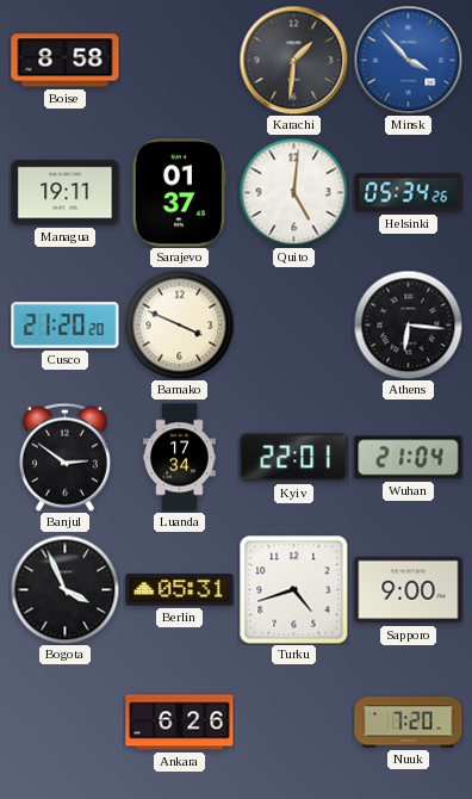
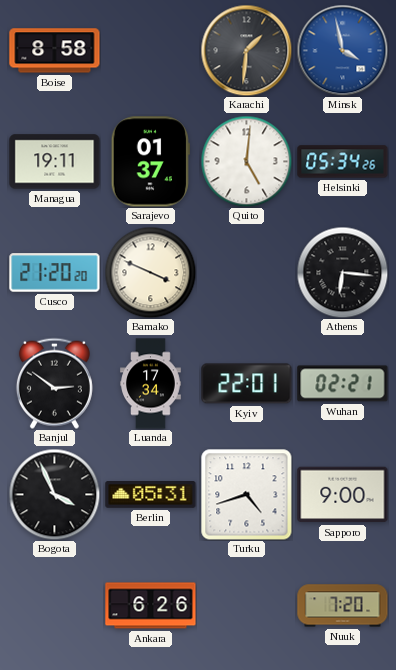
Minsk: 3:53 -> 3:58
Wuhan: 21:04 -> 02:21
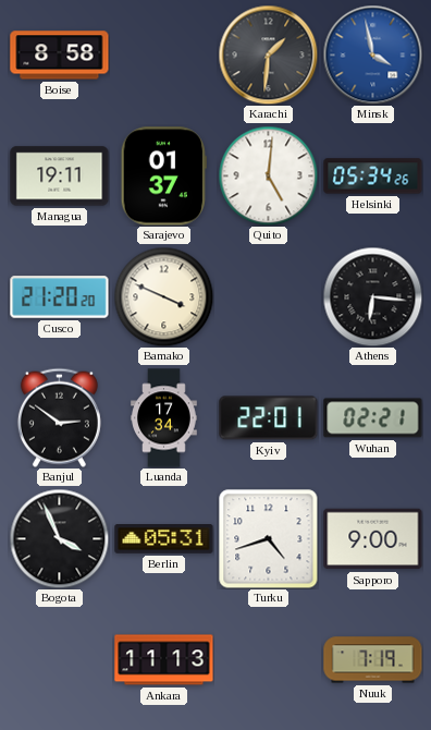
Ankara: 6:26 -> 11:13
Nuuk: 7:20 -> 7:19
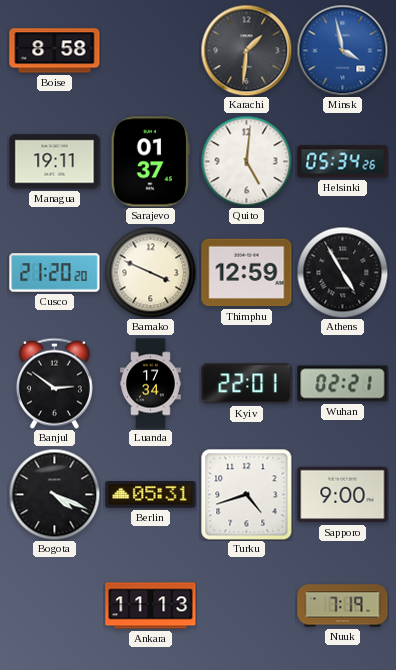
Thimphu: none -> 12:59
Athens: 6:16 -> 4:55
Bogota: 3:56 -> 4:19
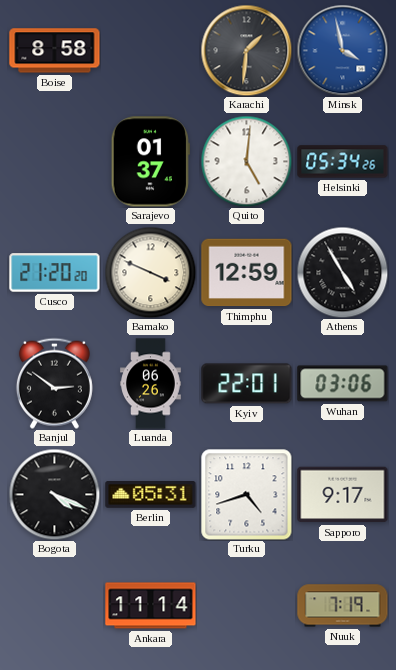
Managua: 19:11 -> none
Luanda: 17:34 -> 06:26
Wuhan: 02:21 -> 03:06
Sapporo: 9:00 -> 9:17
Ankara: 11:13 -> 11:14
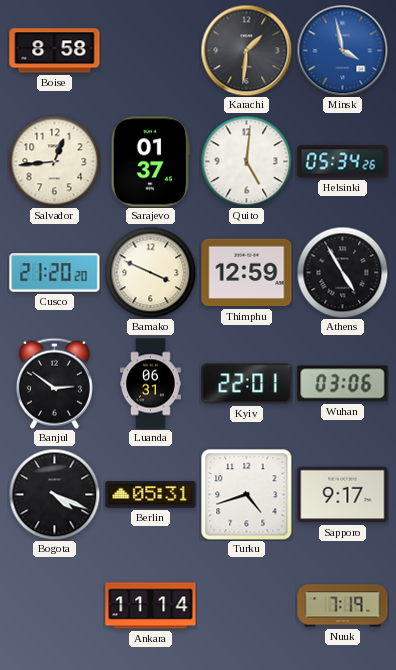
Salvador: none -> 12:44
Luanda: 06:26 -> 06:31
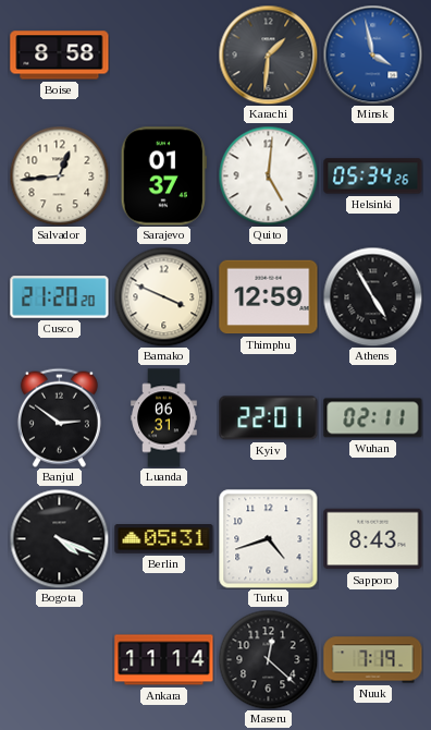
Wuhan: 03:06 -> 02:11
Sapporo: 9:17 -> 8:43
Maseru: none -> 12:22
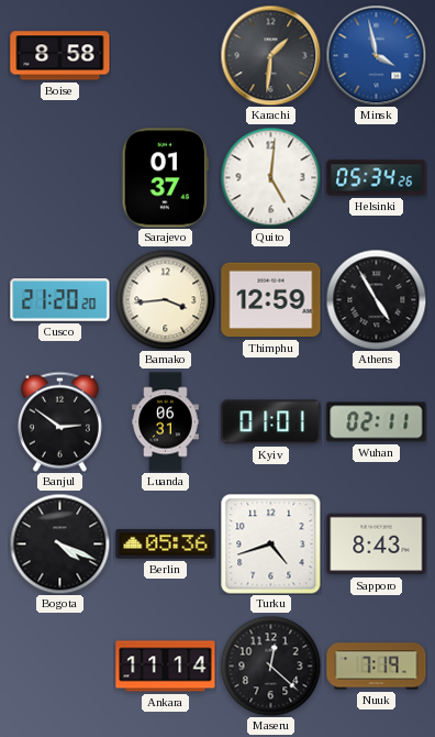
Salvador: 12:44 -> none
Bamako: 3:49 -> 3:44
Kyiv: 22:01 -> 01:01
Berlin: 05:31 -> 05:36
